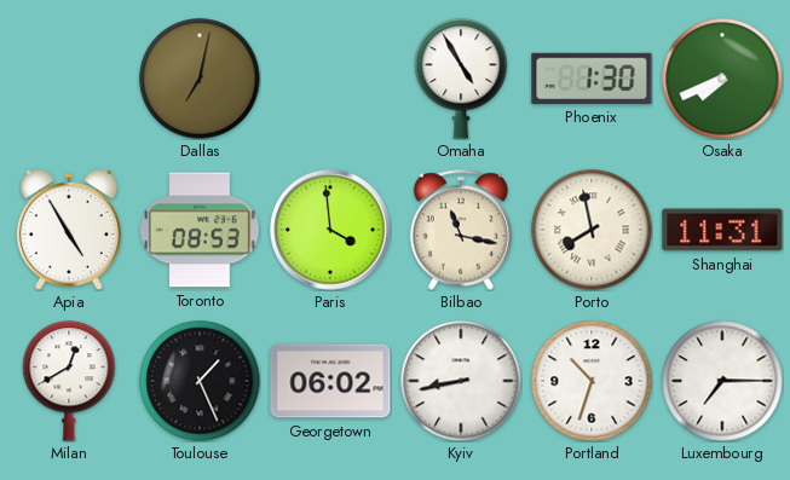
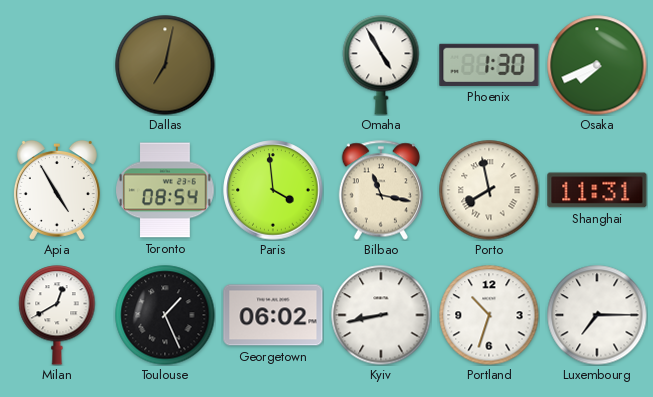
Toronto: 08:53 -> 08:54
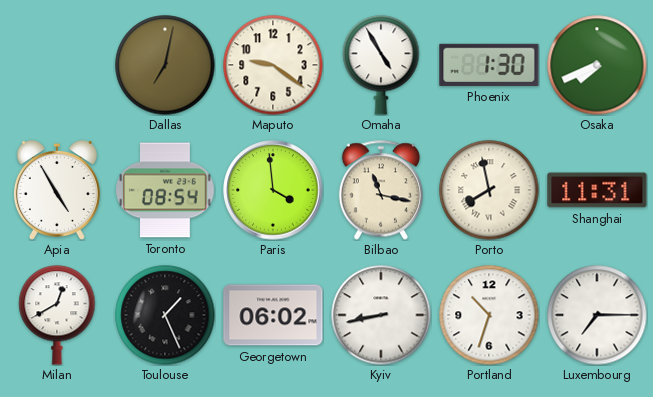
Maputo: none -> 9:21
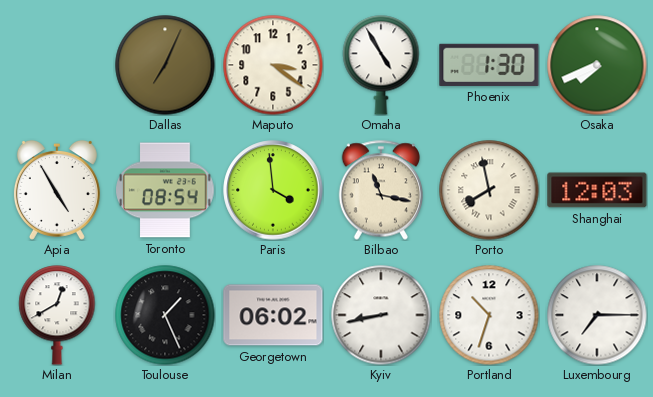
Dallas: 7:02 -> 7:04
Maputo: 9:21 -> 3:21
Shanghai: 11:31 -> 12:03
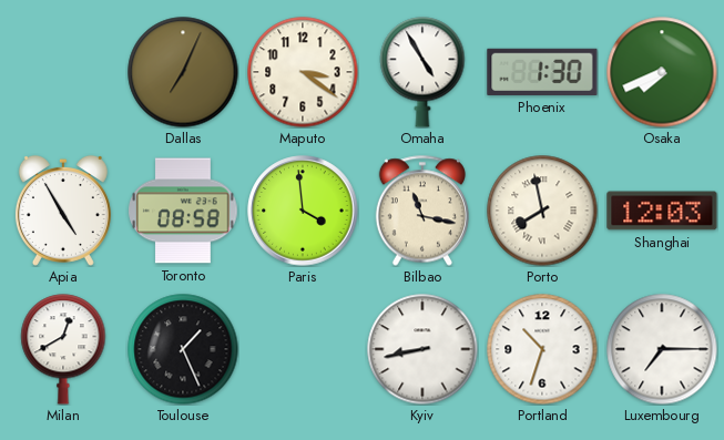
Toronto: 08:54 -> 08:58
Georgetown: 06:02 -> none
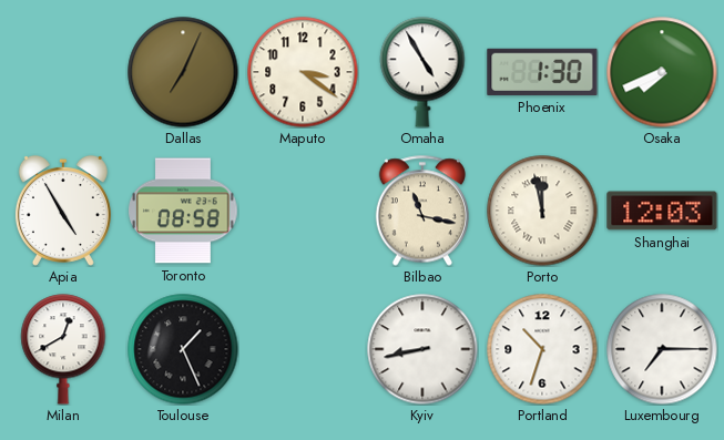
Paris: 3:59 -> none
Porto: 7:58 -> 11:58
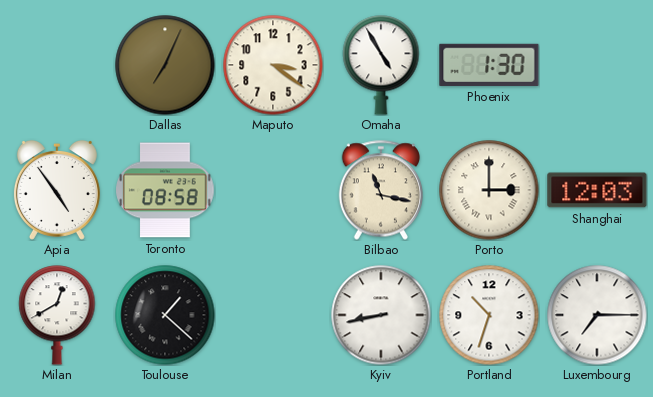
Osaka: 7:41 -> none
Apia: 4:55 -> 4:54
Porto: 11:58 -> 3:00
Toulouse: 1:26 -> 1:22
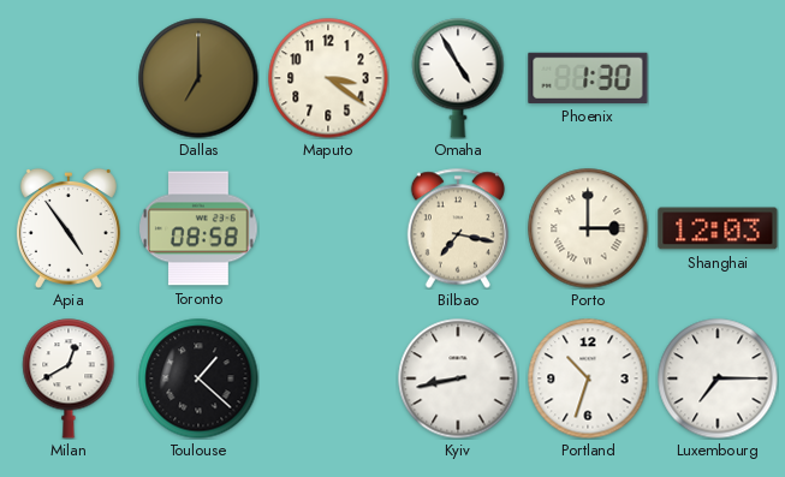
Dallas: 7:04 -> 7:00
Bilbao: 11:17 -> 7:17
